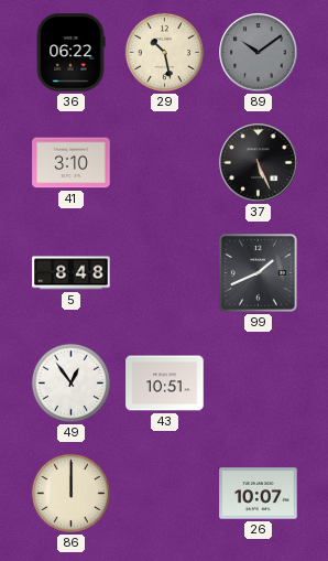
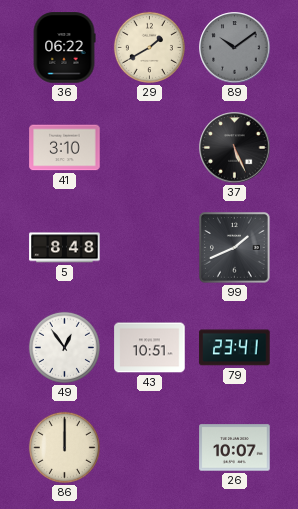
29: 10:28 -> 1:40
79: none -> 23:41
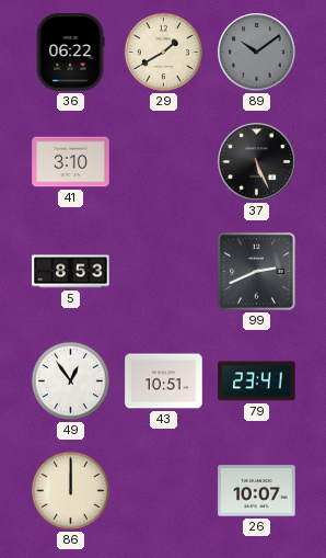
5: 8:48 -> 8:53
99: 1:41 -> 2:41
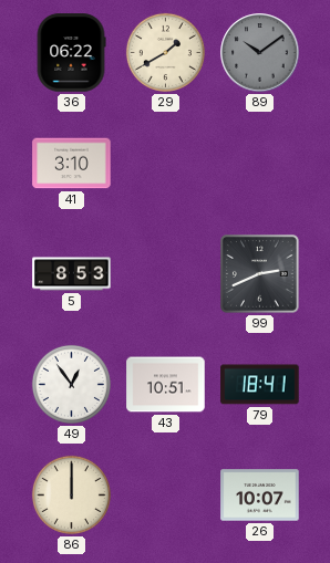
37: 5:26 -> none
79: 23:41 -> 18:41
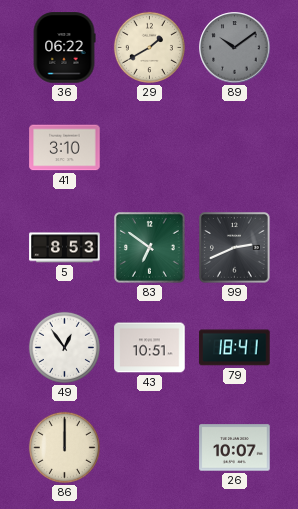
83: none -> 6:51
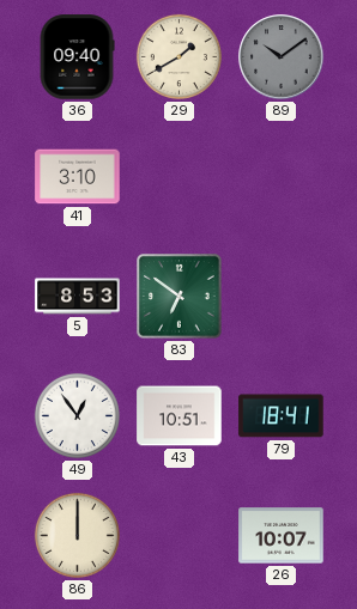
36: 06:22 -> 09:40
99: 2:41 -> none
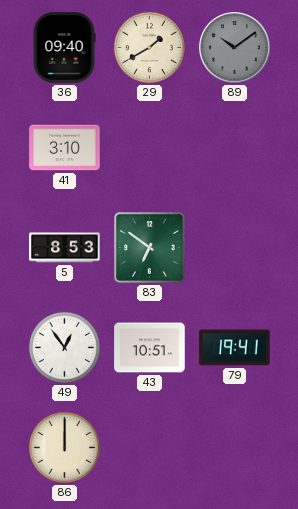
79: 18:41 -> 19:41
26: 10:07 -> none
